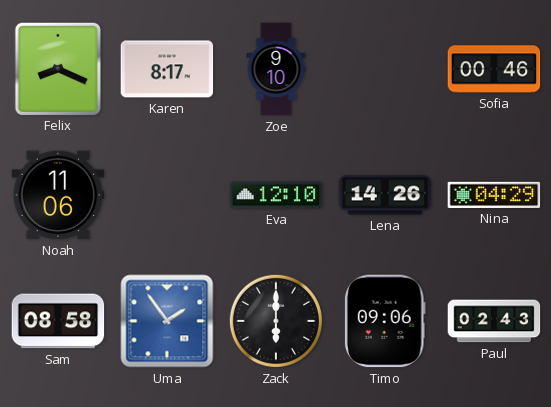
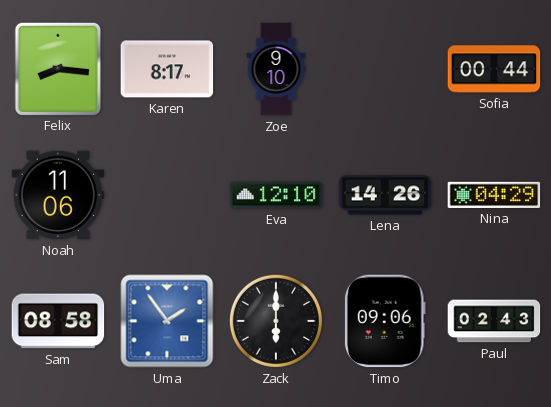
Felix: 8:19 -> 8:16
Sofia: 00:46 -> 00:44
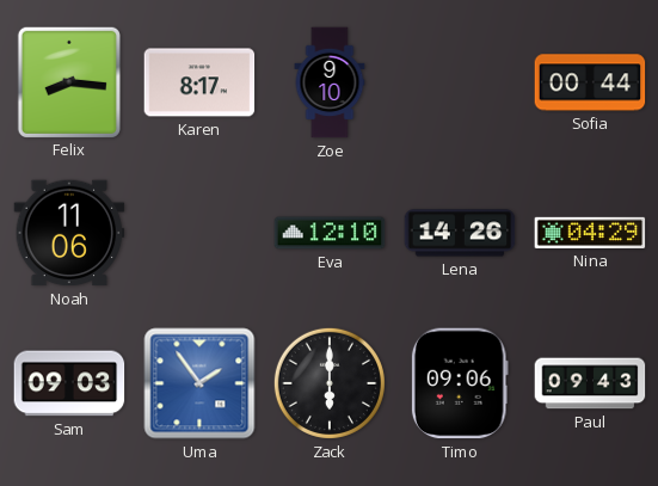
Sam: 08:58 -> 09:03
Paul: 02:43 -> 09:43
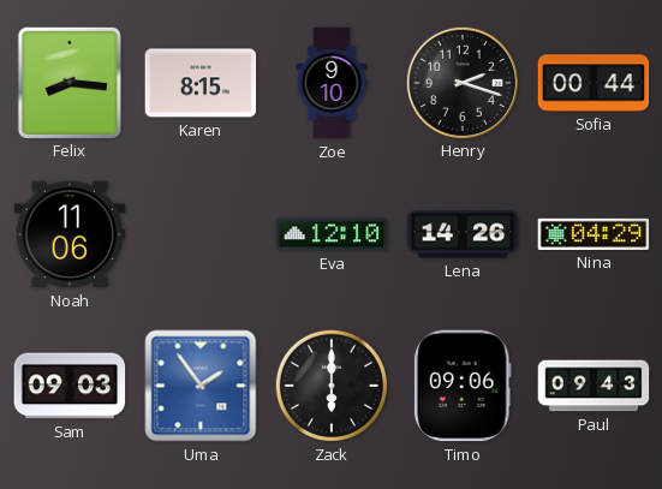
Karen: 8:17 -> 8:15
Henry: none -> 2:18
